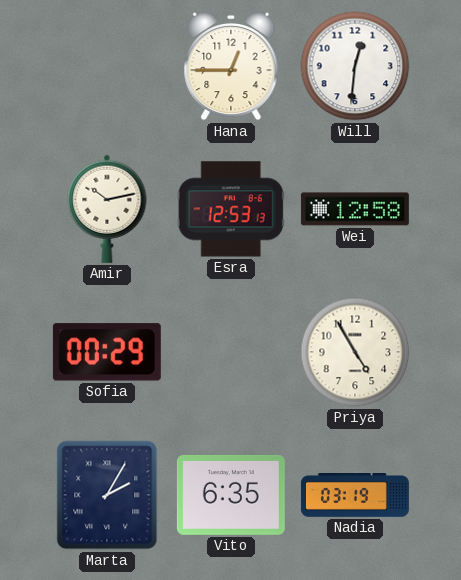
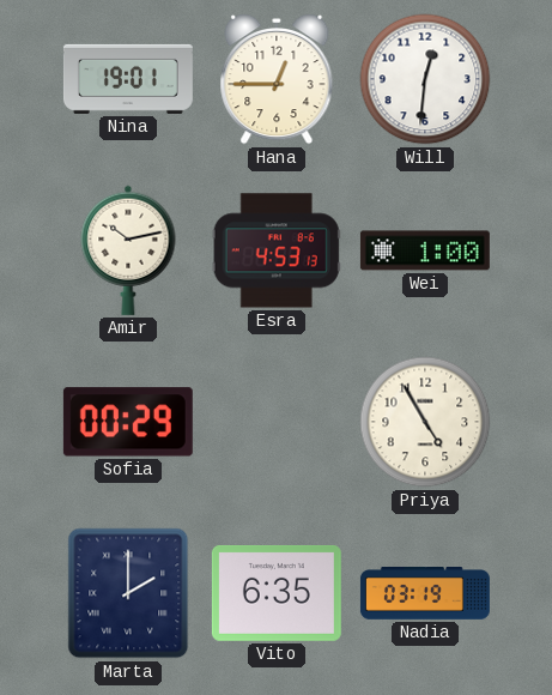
Nina: none -> 19:01
Esra: 12:53 -> 4:53
Wei: 12:58 -> 1:00
Marta: 2:05 -> 2:00
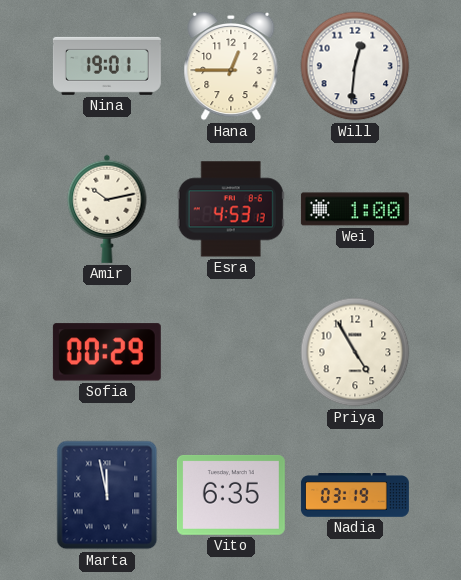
Marta: 2:00 -> 11:58
